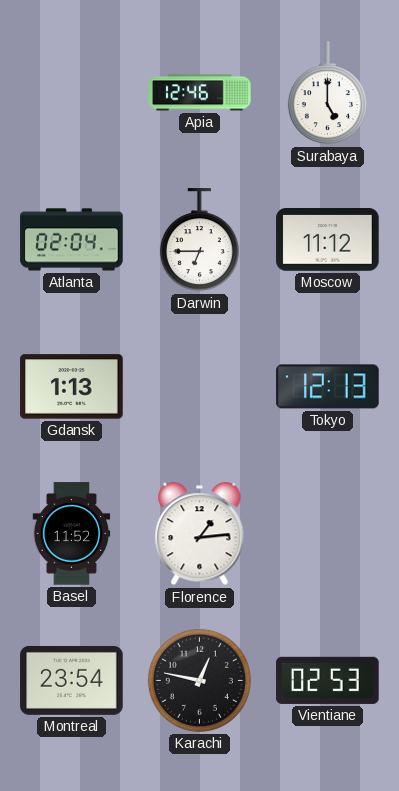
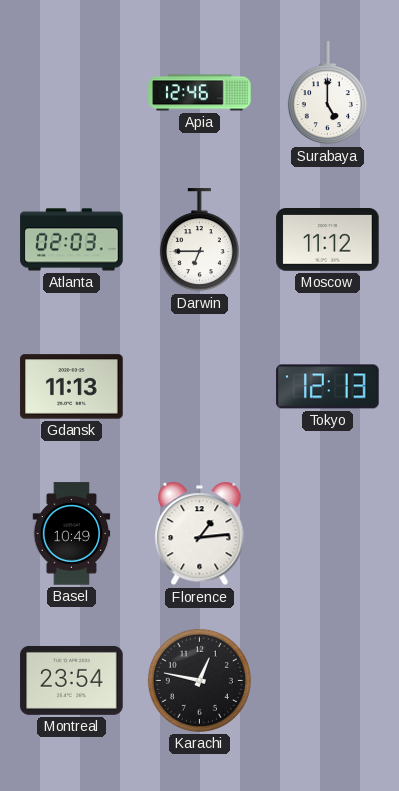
Atlanta: 02:04 -> 02:03
Gdansk: 1:13 -> 11:13
Basel: 11:52 -> 10:49
Vientiane: 02:53 -> none
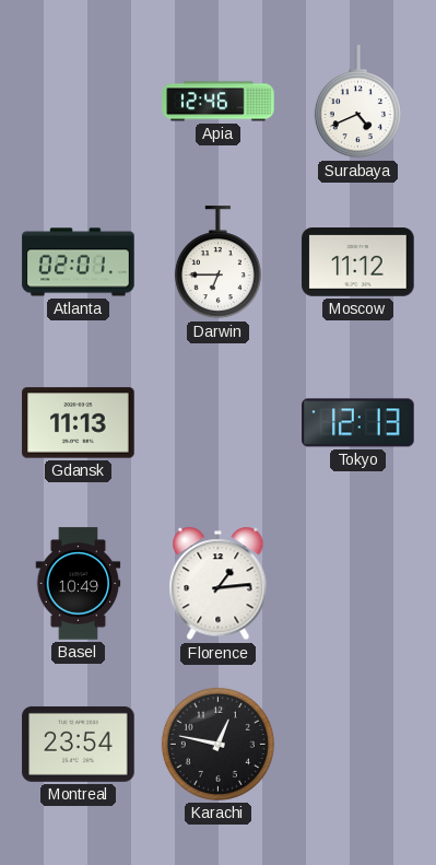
Surabaya: 5:00 -> 4:41
Atlanta: 02:03 -> 02:01
